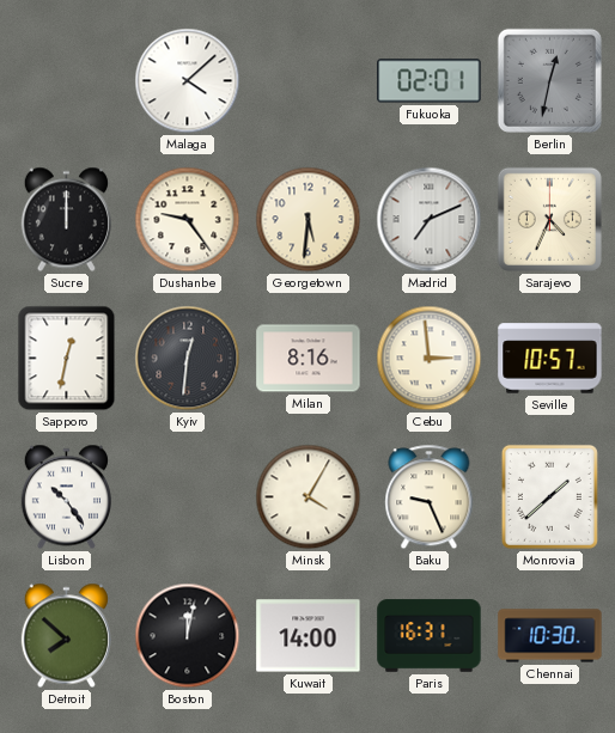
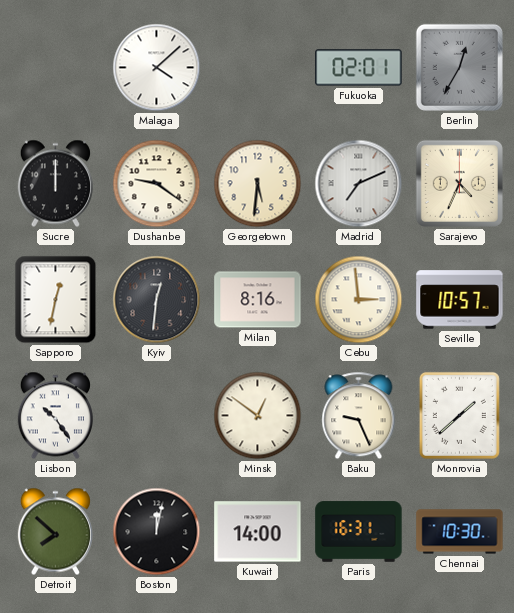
Berlin: 12:32 -> 12:35
Dushanbe: 9:24 -> 9:21
Minsk: 4:05 -> 12:51
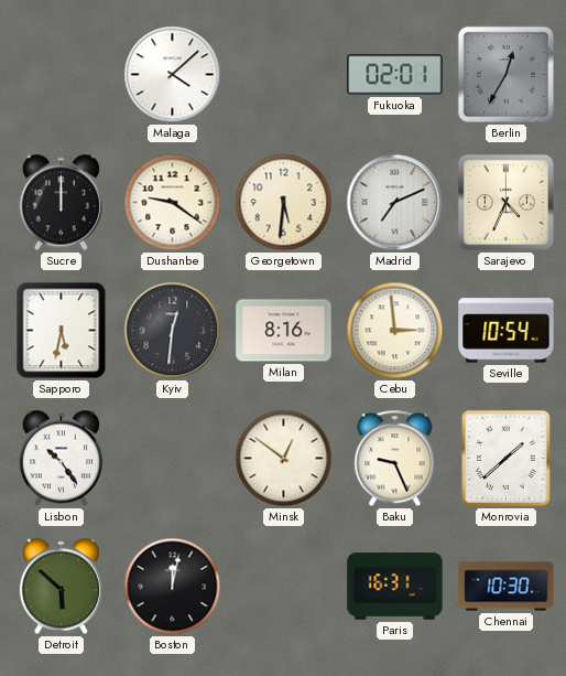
Sapporo: 12:32 -> 5:32
Seville: 10:57 -> 10:54
Detroit: 7:52 -> 5:52
Kuwait: 14:00 -> none
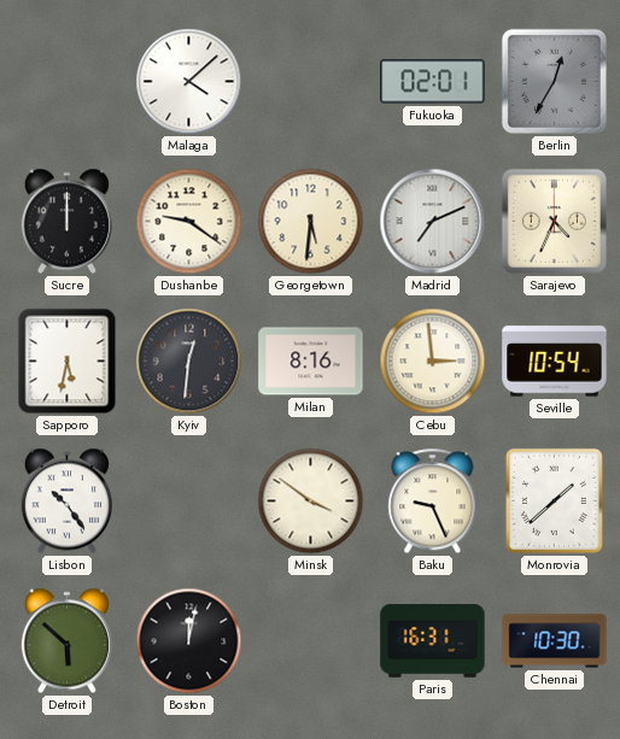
Minsk: 12:51 -> 3:51
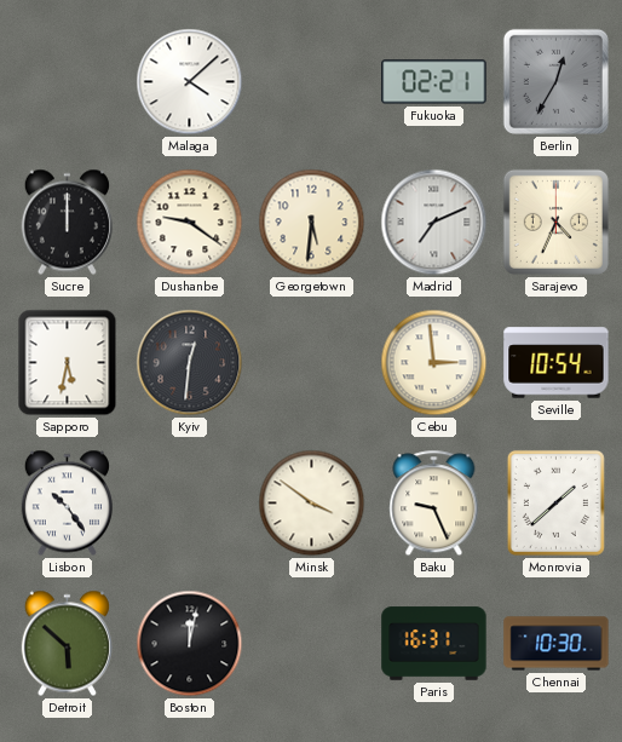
Fukuoka: 02:01 -> 02:21
Milan: 8:16 -> none
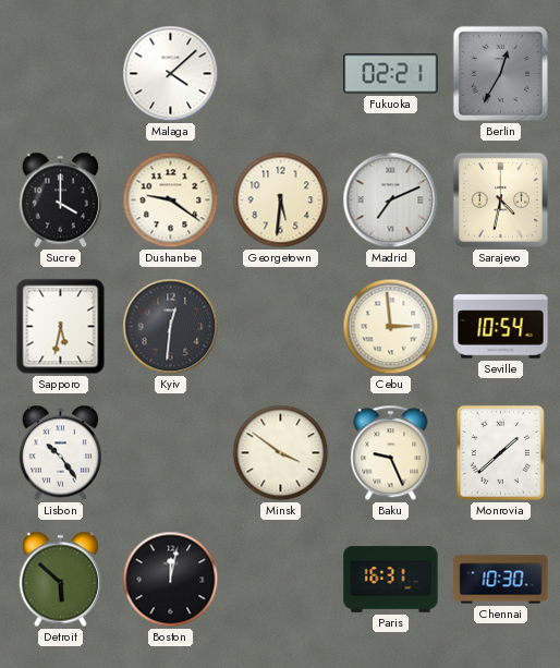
Sucre: 12:00 -> 4:00
Sarajevo: 4:34 -> 4:32
